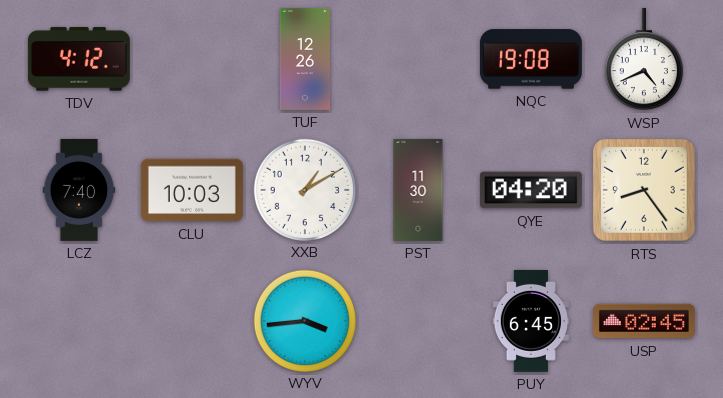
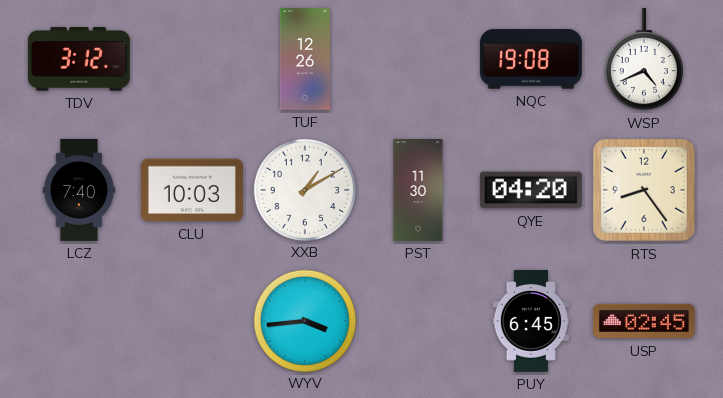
TDV: 4:12 -> 3:12
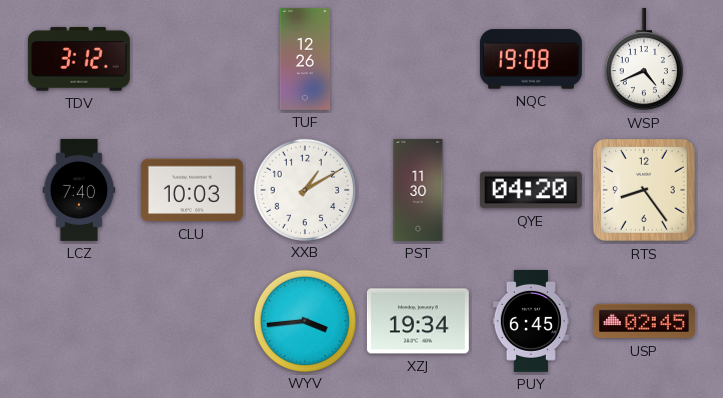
XZJ: none -> 19:34
